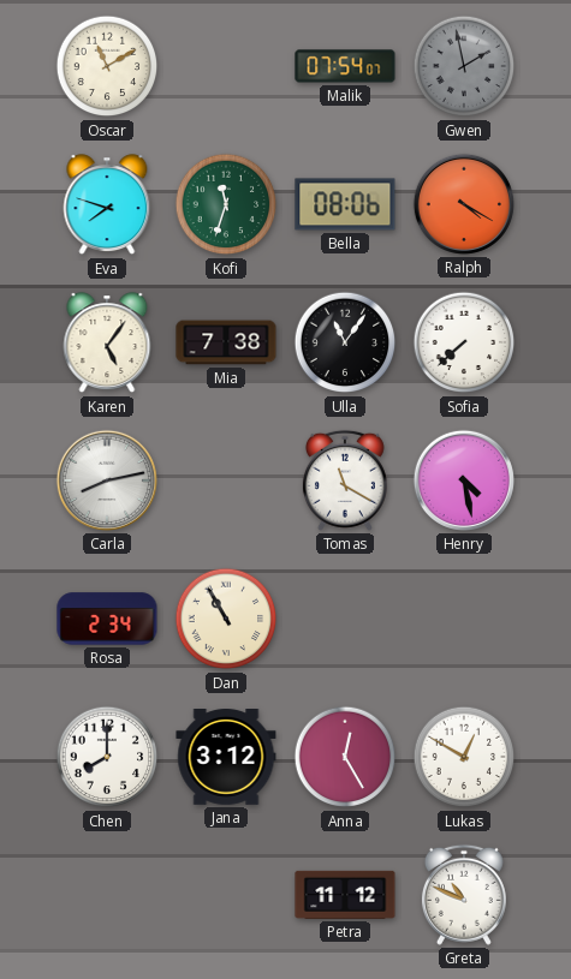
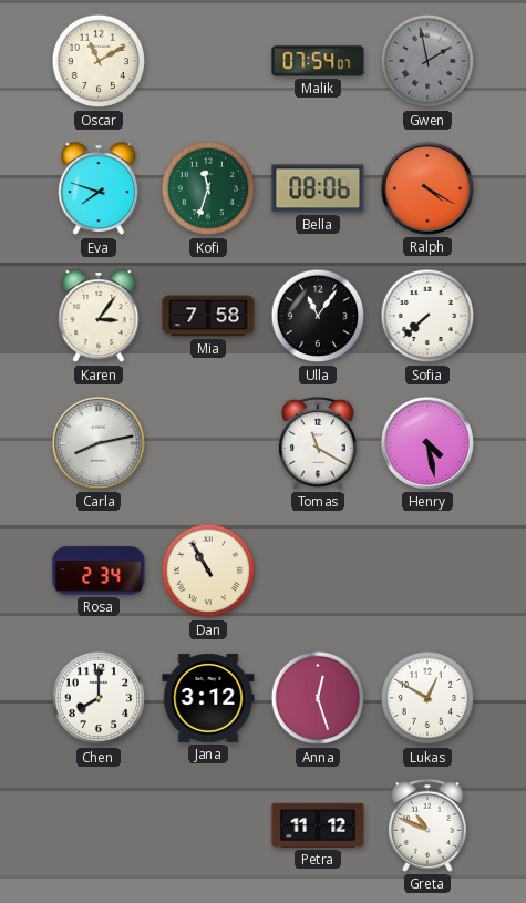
Karen: 5:06 -> 3:06
Mia: 7:38 -> 7:58
Anna: 12:25 -> 12:27
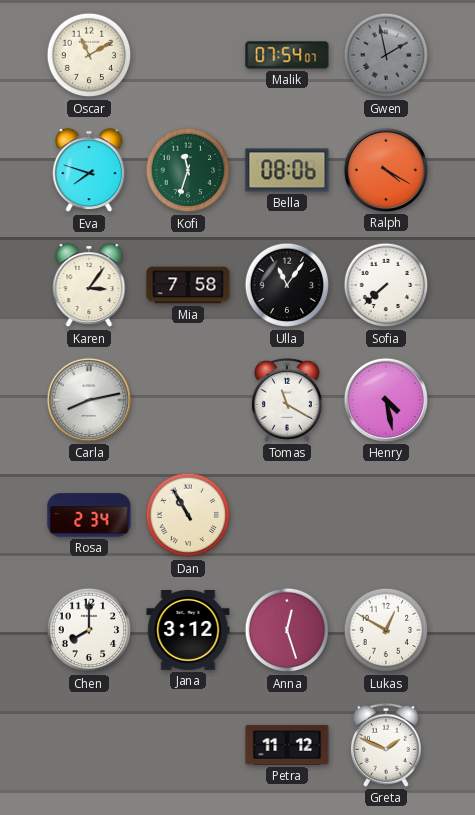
Greta: 10:49 -> 1:49
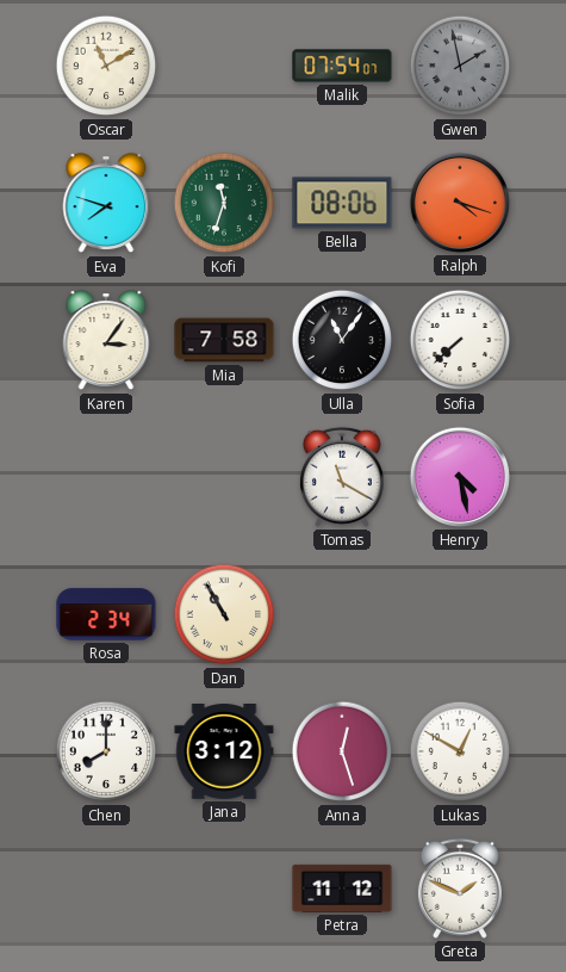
Ralph: 4:20 -> 4:18
Carla: 8:13 -> none
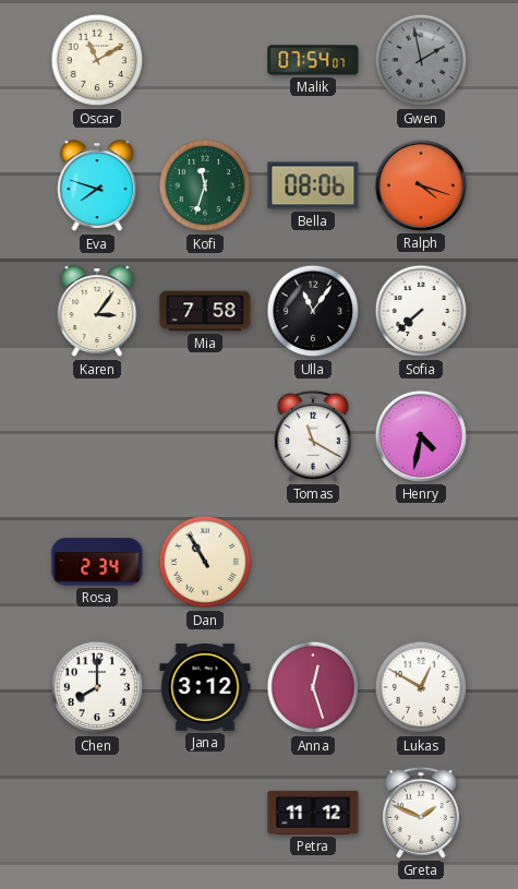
Henry: 4:28 -> 4:32
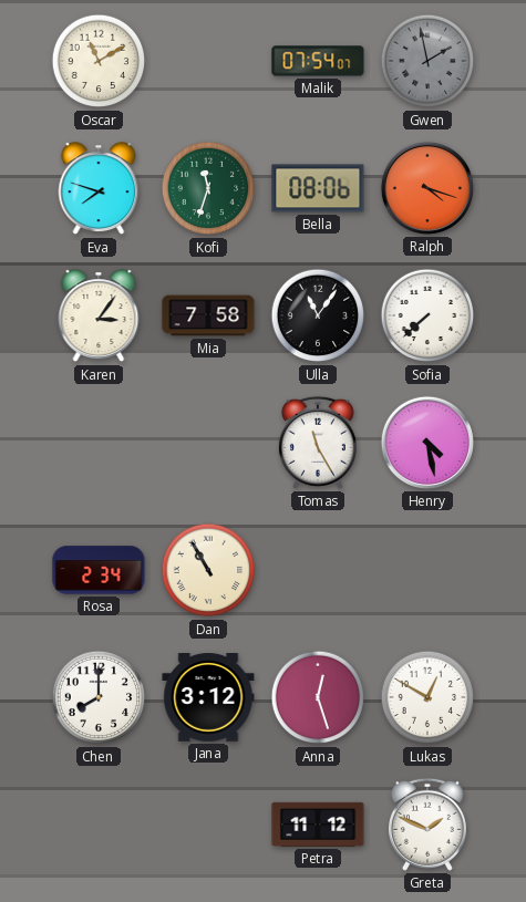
Tomas: 11:20 -> 11:25
Henry: 4:32 -> 4:28
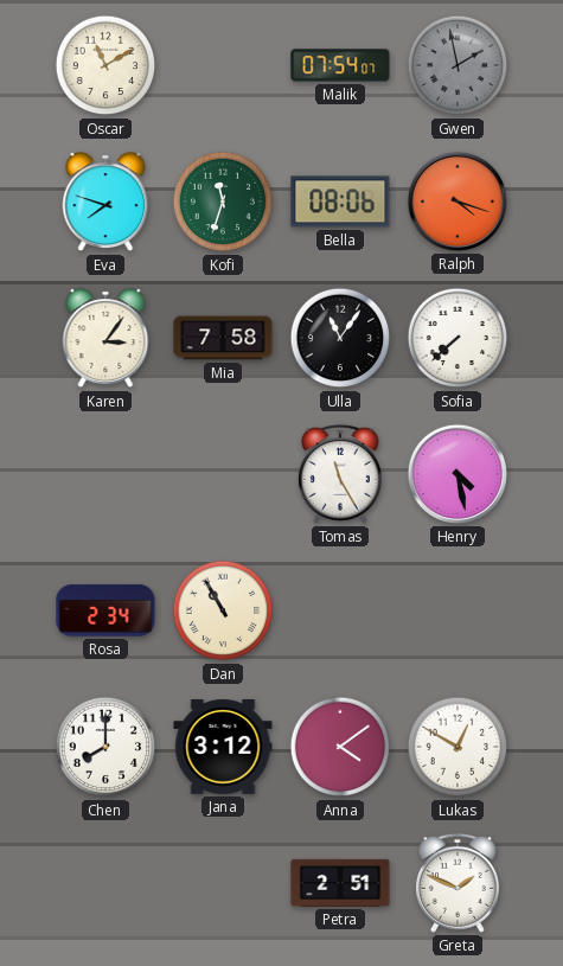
Anna: 12:27 -> 4:09
Petra: 11:12 -> 2:51
